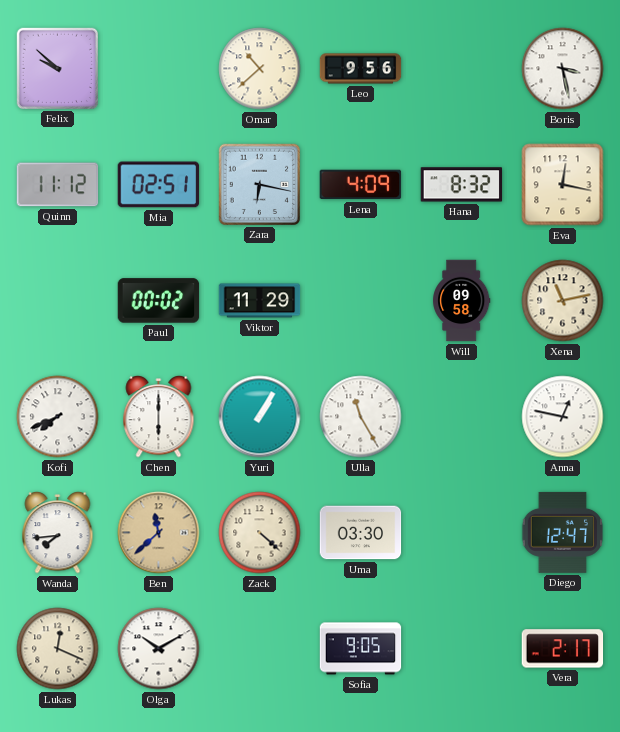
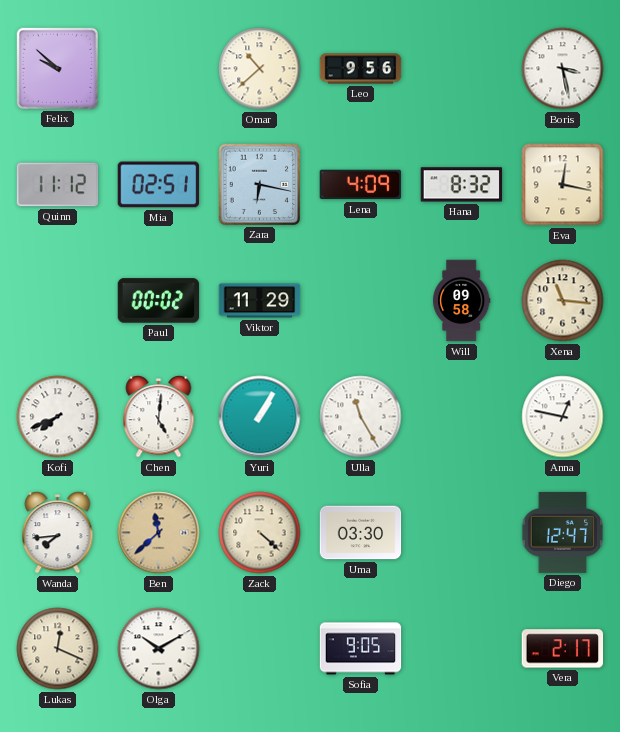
Xena: 11:13 -> 11:16
Chen: 6:00 -> 5:01
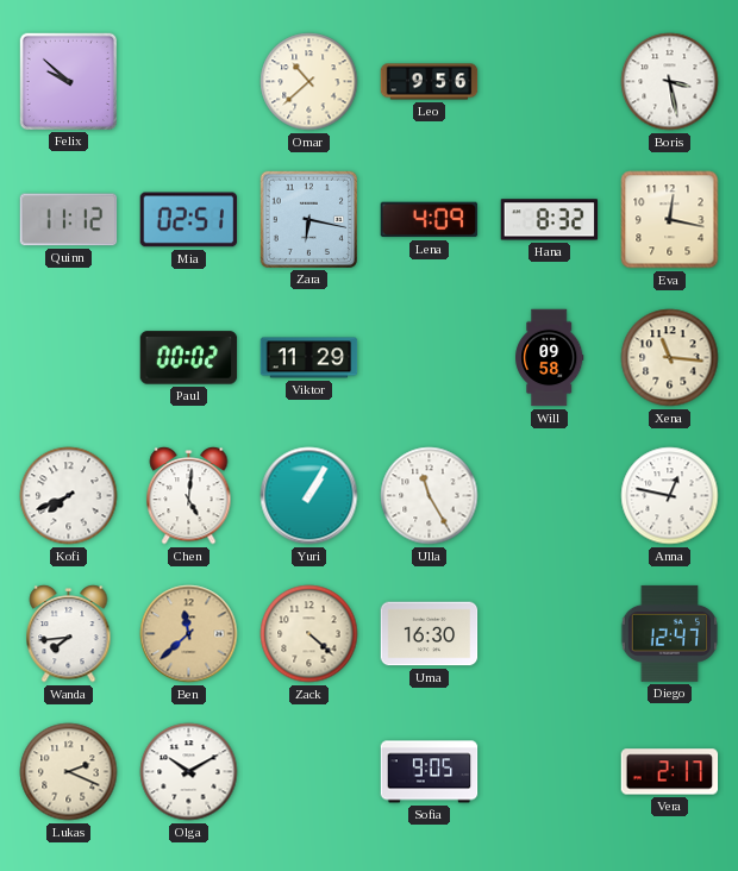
Uma: 03:30 -> 16:30
Lukas: 12:19 -> 2:19
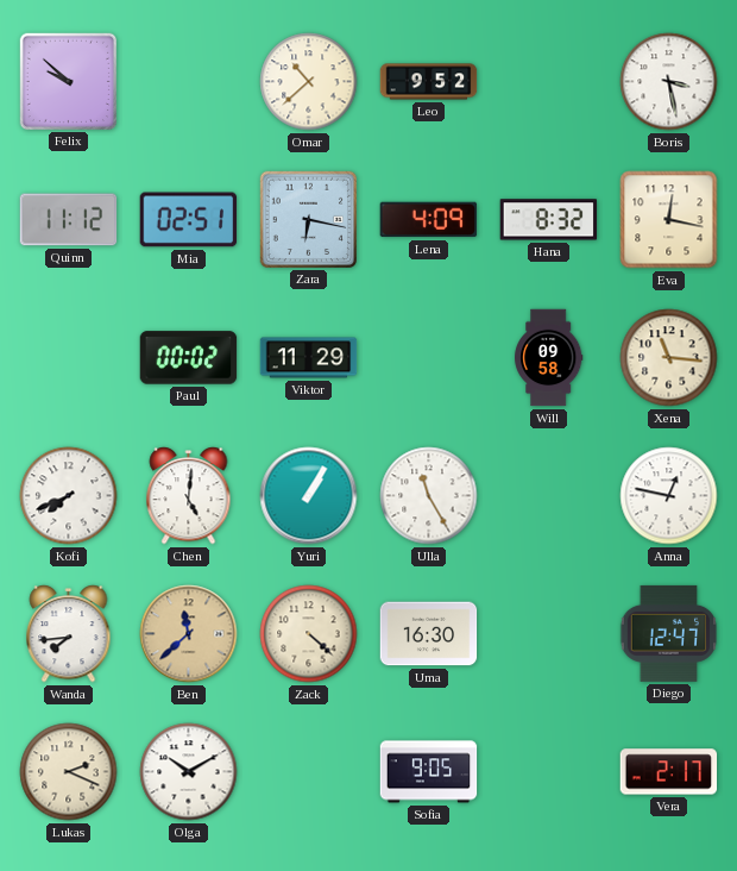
Leo: 9:56 -> 9:52
